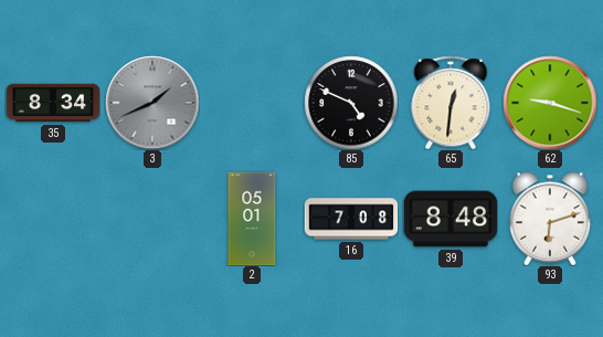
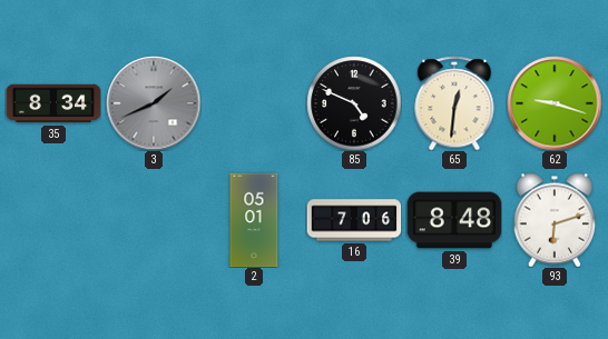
16: 7:08 -> 7:06
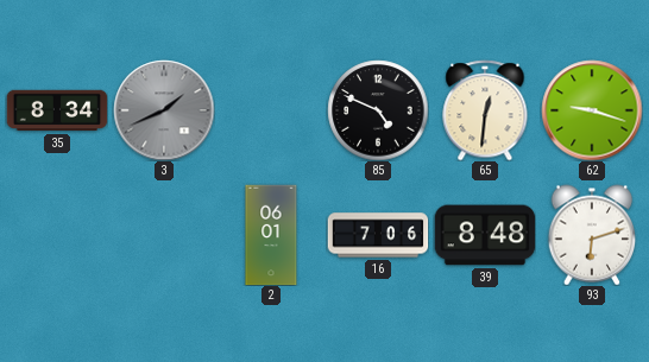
2: 05:01 -> 06:01
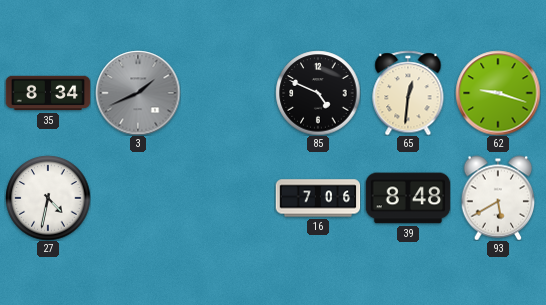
27: none -> 4:32
2: 06:01 -> none
93: 6:12 -> 5:40
